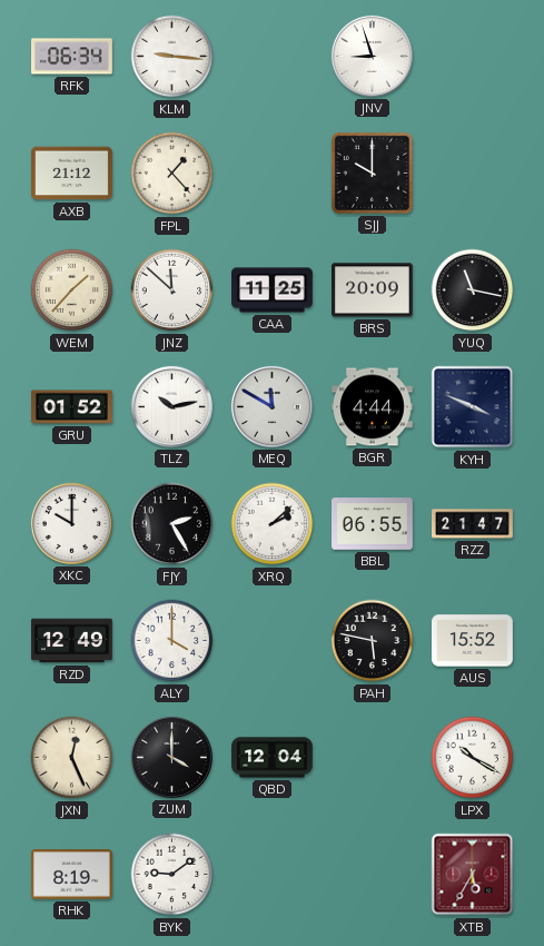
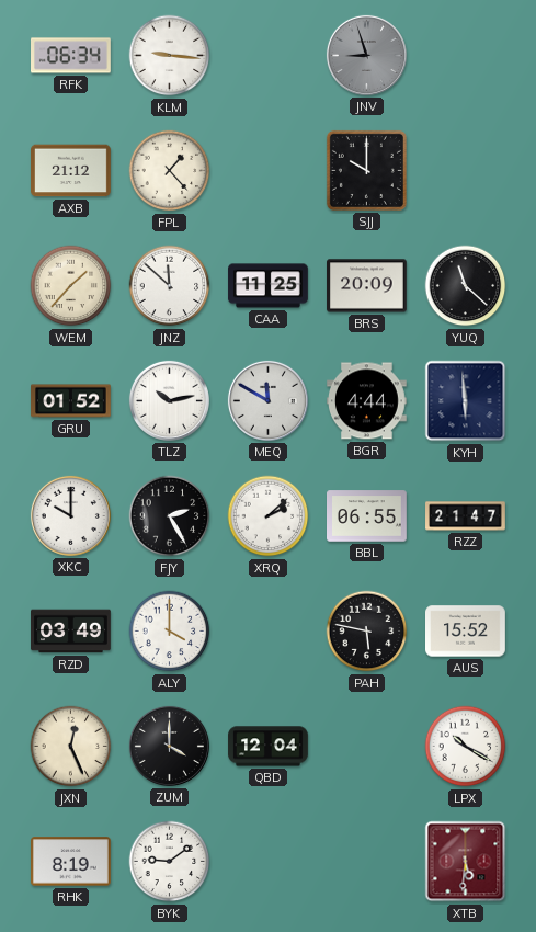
JNV dial: white -> grey
YUQ: 11:17 -> 11:22
KYH: 3:49 -> 5:59
RZD: 12:49 -> 03:49
XTB: 5:35 -> 5:31
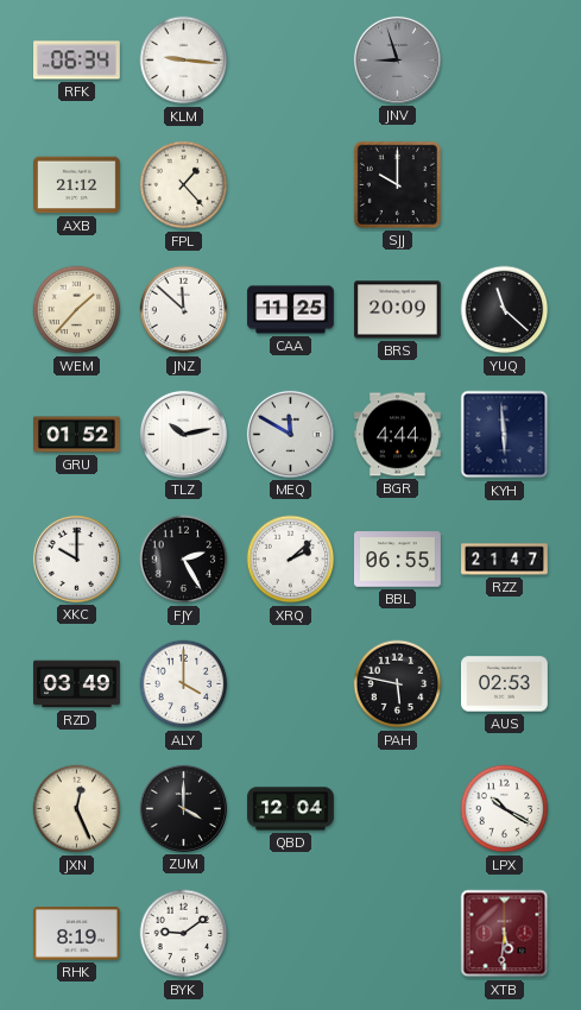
AUS: 15:52 -> 02:53
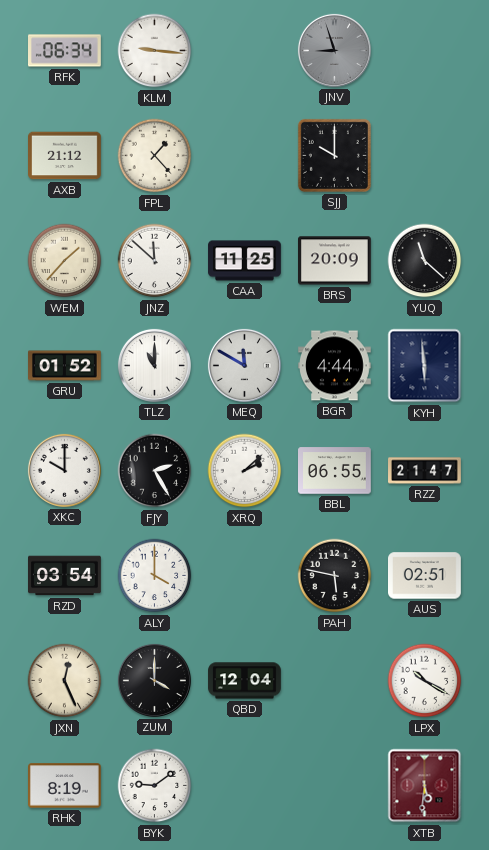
TLZ: 10:13 -> 11:00
RZD: 03:49 -> 03:54
AUS: 02:53 -> 02:51
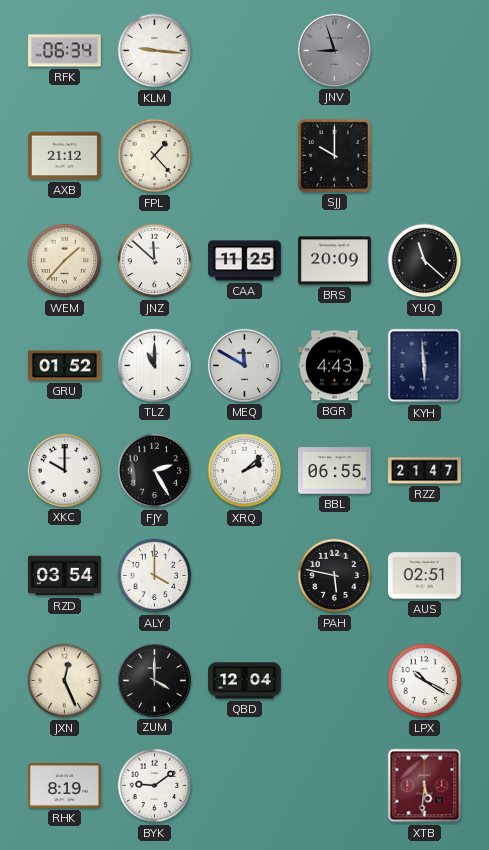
BGR: 4:44 -> 4:43
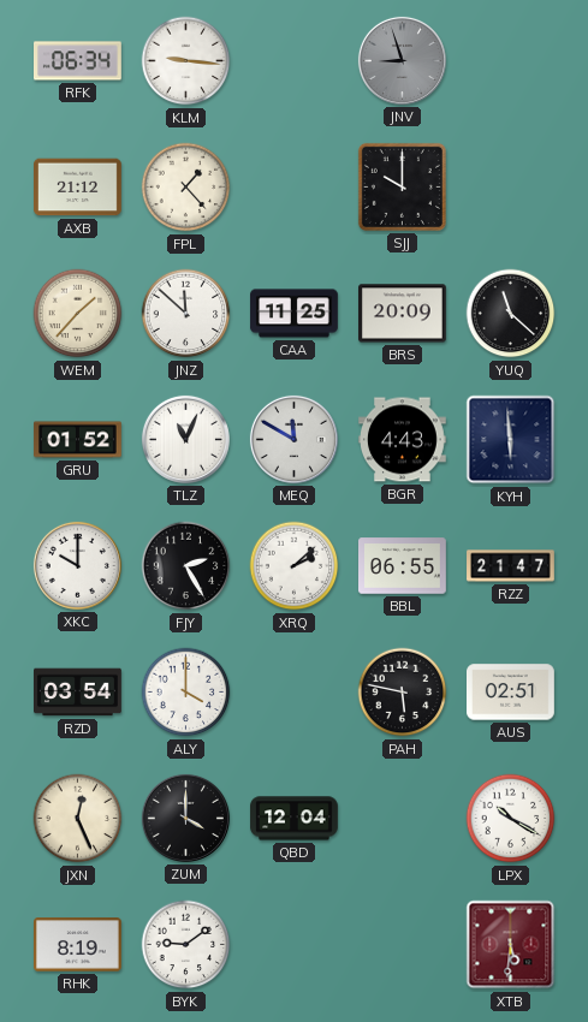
TLZ: 11:00 -> 11:04
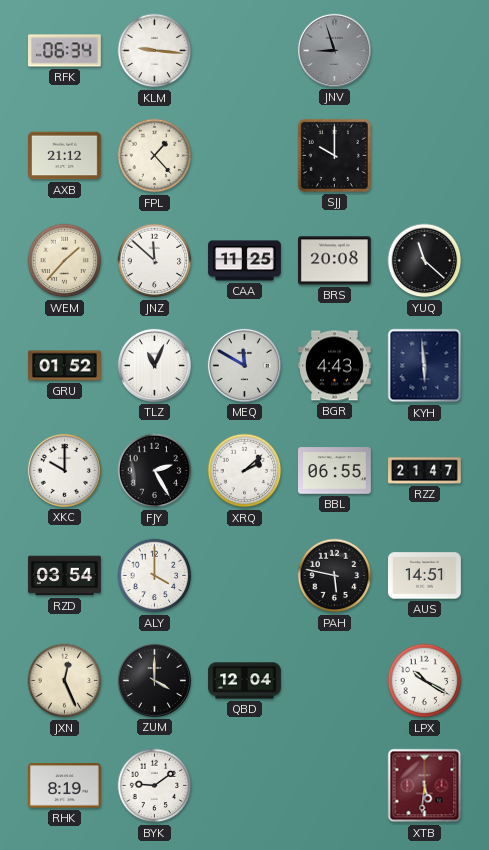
BRS: 20:09 -> 20:08
AUS: 02:51 -> 14:51
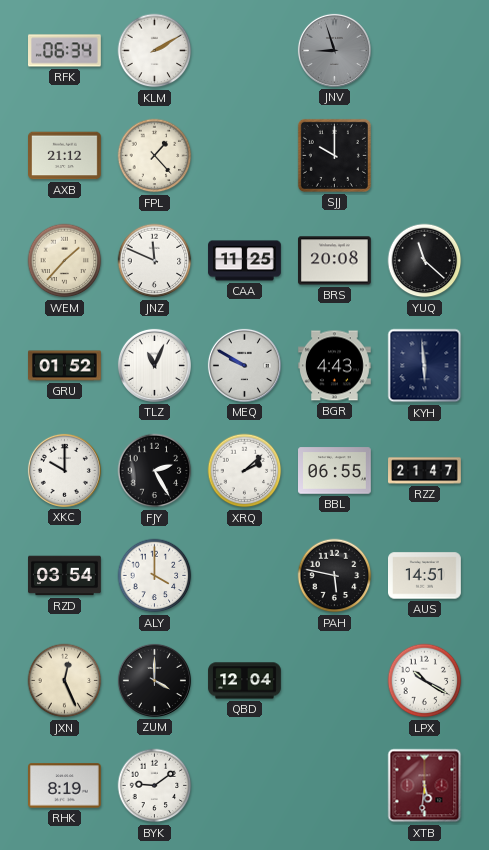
KLM: 9:16 -> 2:10
JNZ: 11:52 -> 11:49
MEQ: 11:50 -> 9:50
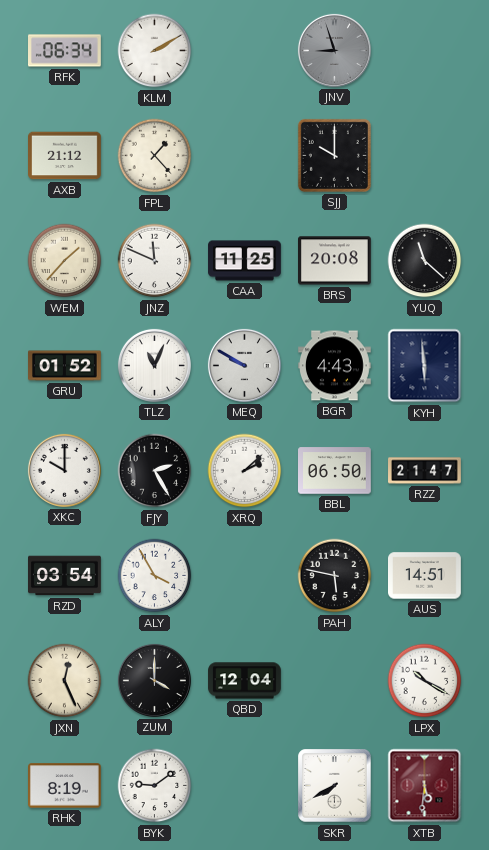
BBL: 06:55 -> 06:50
ALY: 4:00 -> 3:55
SKR: none -> 7:40
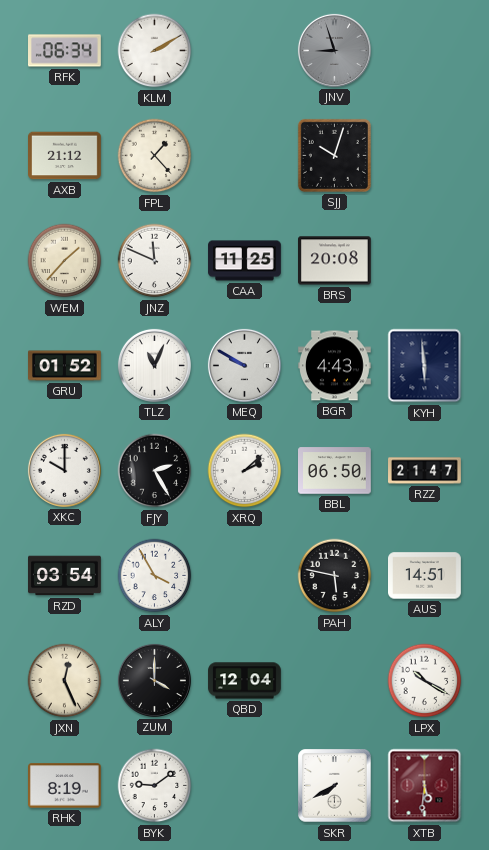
SJJ: 10:00 -> 10:03
YUQ: 11:22 -> none
